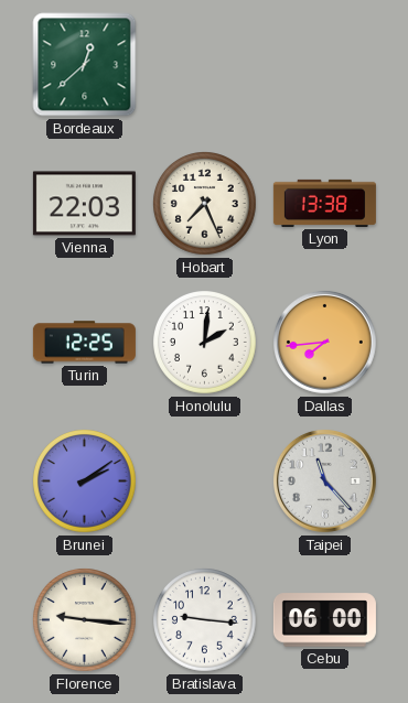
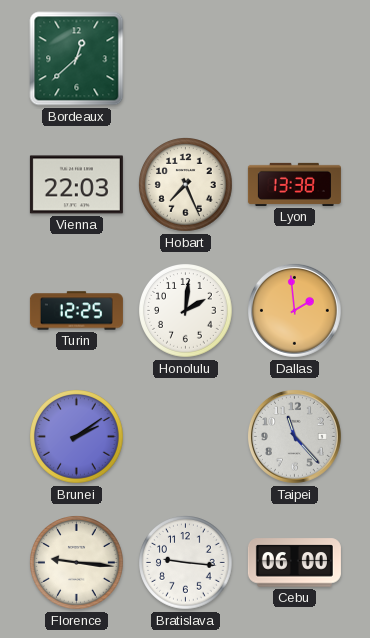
Dallas: 7:44 -> 1:59
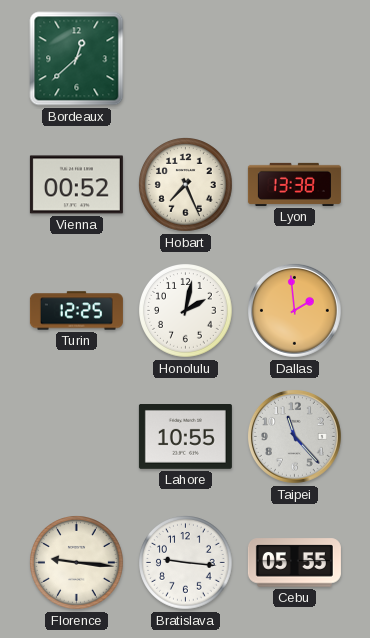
Vienna: 22:03 -> 00:52
Honolulu: 2:01 -> 2:02
Brunei: 2:09 -> none
Lahore: none -> 10:55
Cebu: 06:00 -> 05:55
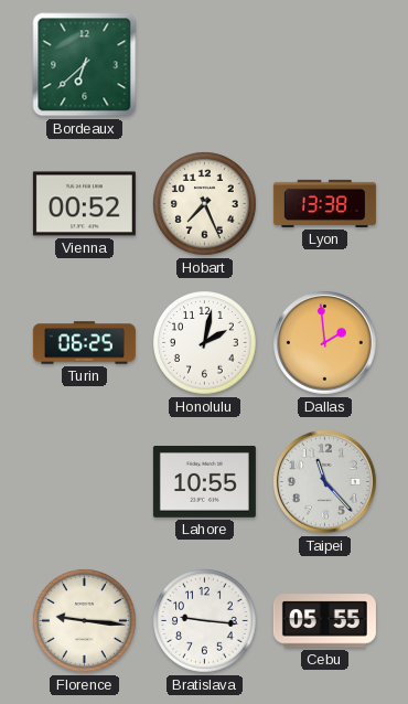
Bordeaux: 12:38 -> 6:38
Turin: 12:25 -> 06:25
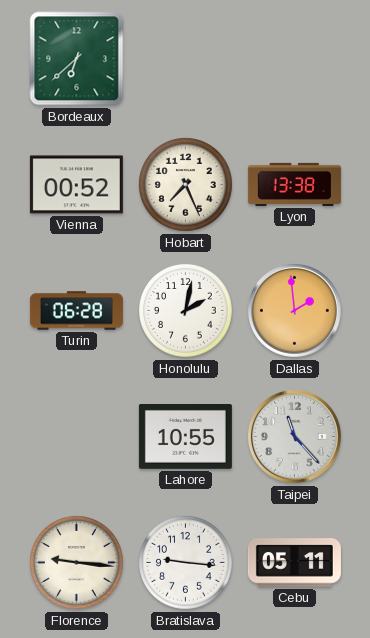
Turin: 06:25 -> 06:28
Cebu: 05:55 -> 05:11
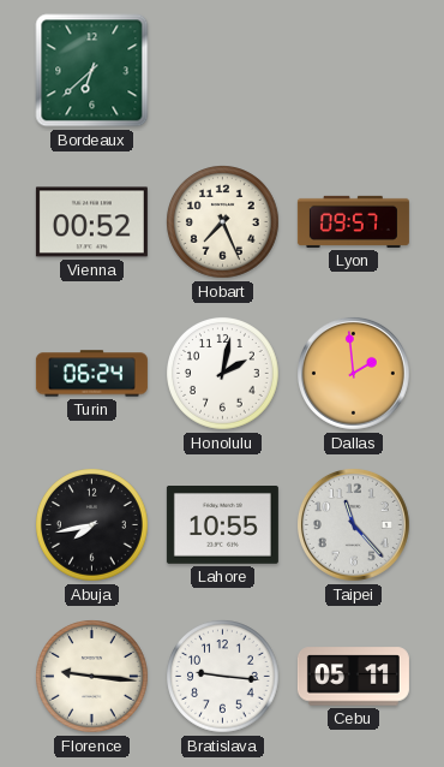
Lyon: 13:38 -> 09:57
Turin: 06:28 -> 06:24
Abuja: none -> 7:43
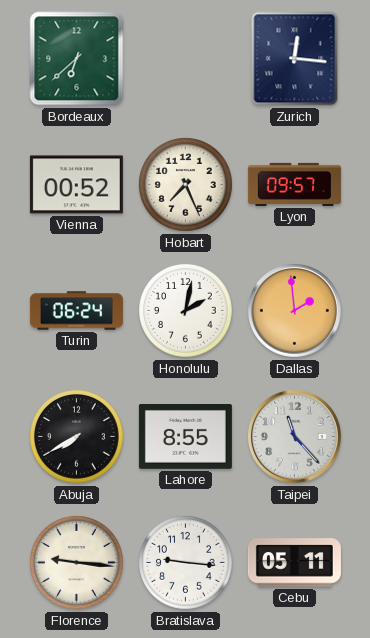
Zurich: none -> 12:16
Abuja: 7:43 -> 7:40
Lahore: 10:55 -> 8:55
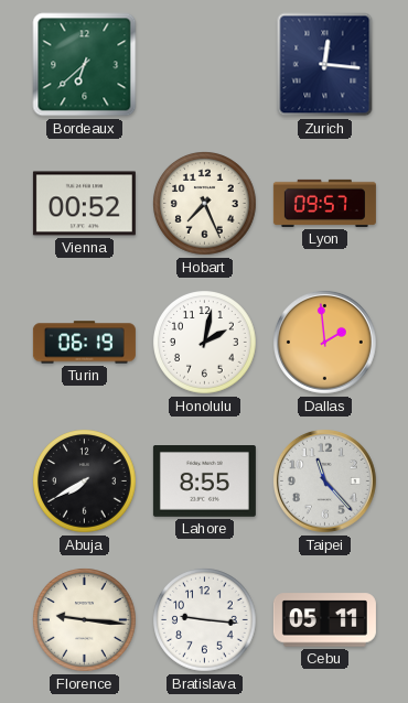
Turin: 06:24 -> 06:19
